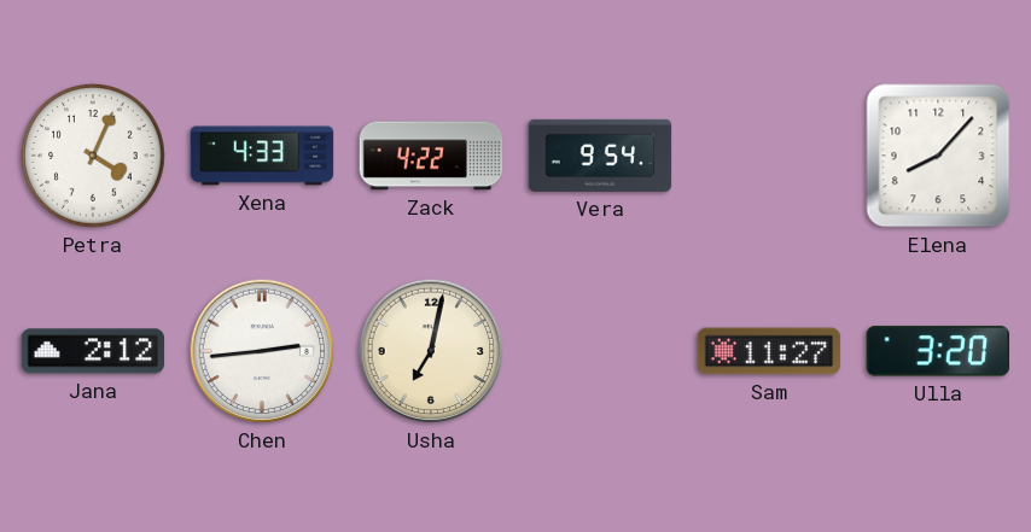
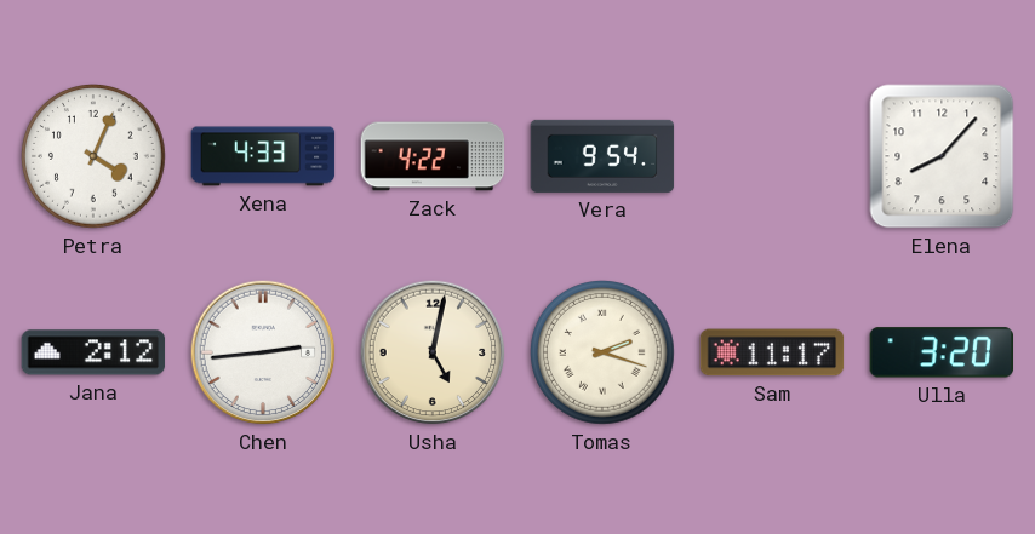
Usha: 7:02 -> 5:02
Tomas: none -> 2:18
Sam: 11:27 -> 11:17
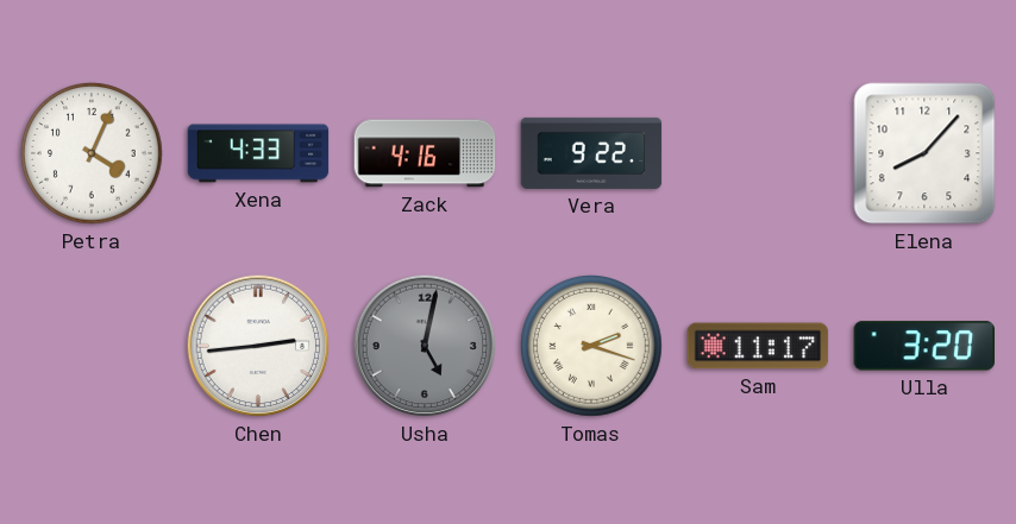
Zack: 4:22 -> 4:16
Vera: 9:54 -> 9:22
Jana: 2:12 -> none
Usha dial: cream -> grey
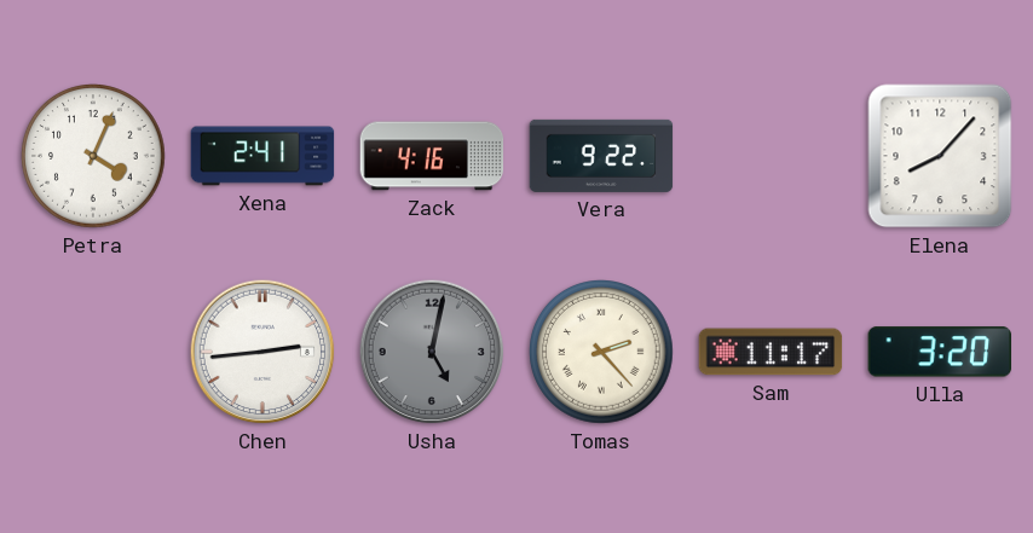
Xena: 4:33 -> 2:41
Tomas: 2:18 -> 2:23
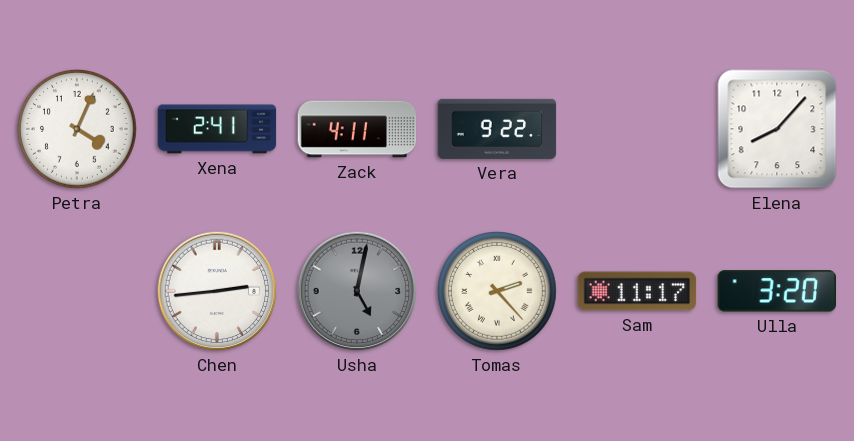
Zack: 4:16 -> 4:11
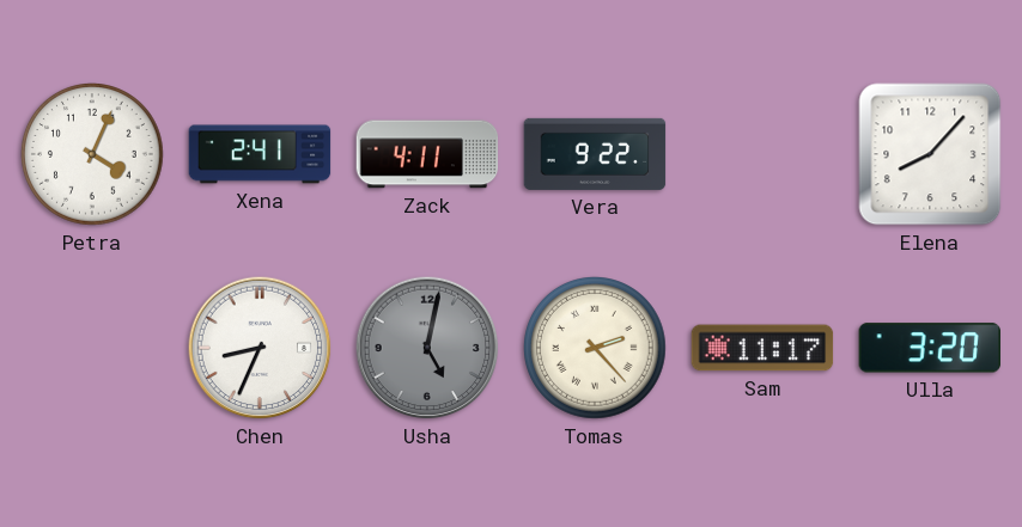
Chen: 2:44 -> 8:34
